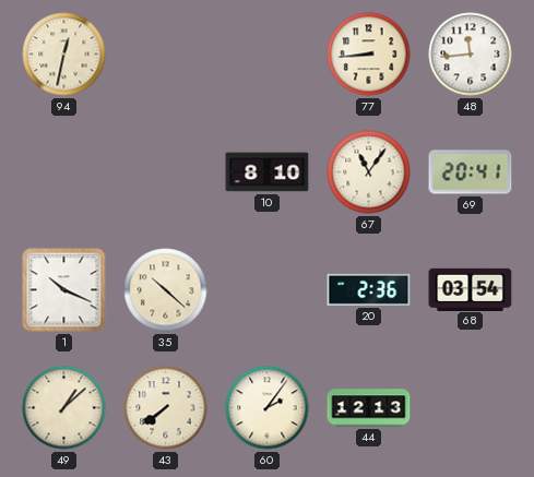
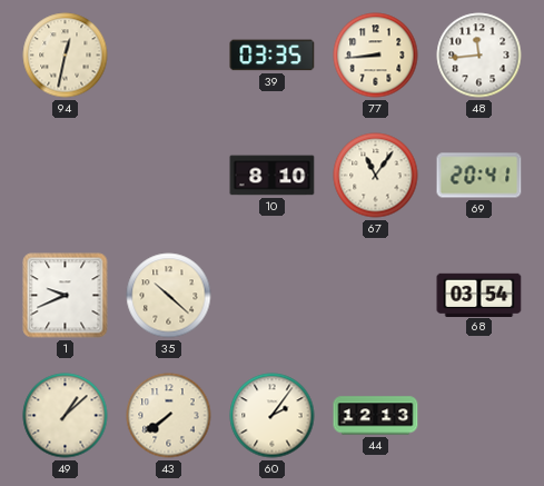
39: none -> 03:35
1: 10:19 -> 9:41
20: 2:36 -> none
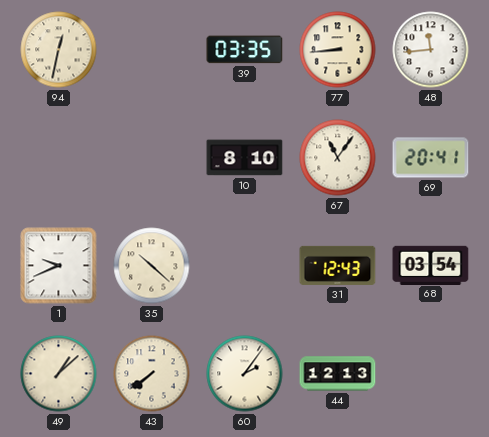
31: none -> 12:43
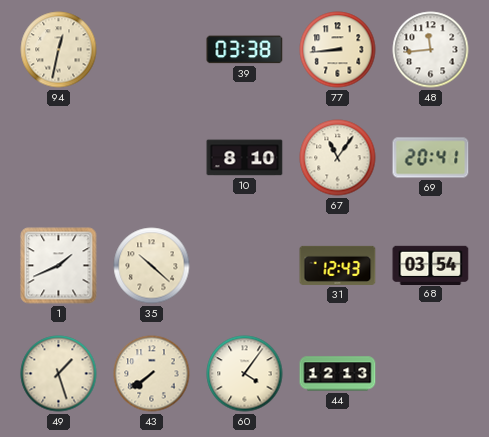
39: 03:35 -> 03:38
1: 9:41 -> 1:41
49: 1:08 -> 1:27
60: 2:06 -> 4:06
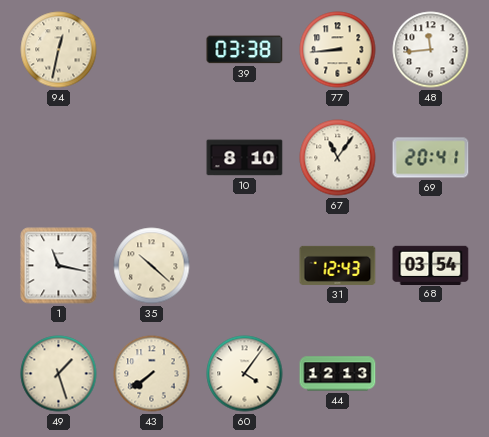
1: 1:41 -> 11:17
